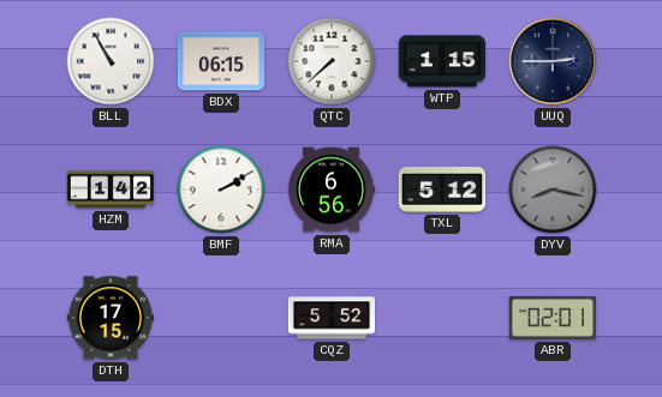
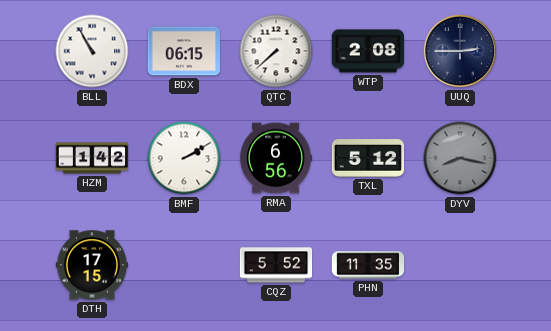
WTP: 1:15 -> 2:08
PHN: none -> 11:35
ABR: 02:01 -> none
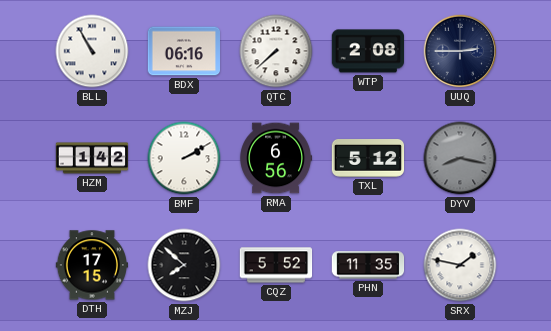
BDX: 06:15 -> 06:16
MZJ: none -> 7:52
SRX: none -> 1:47
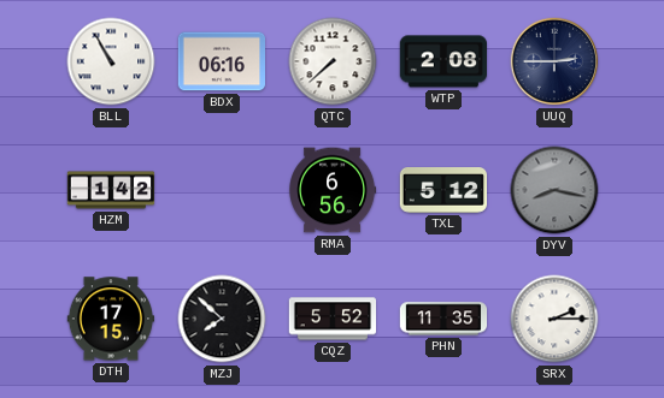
BMF: 2:10 -> none
SRX: 1:47 -> 2:15
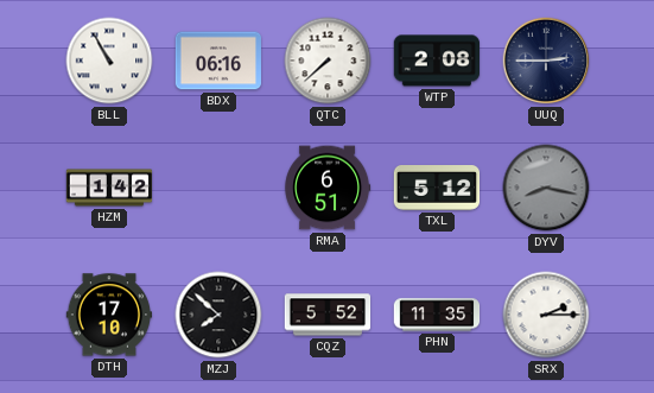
RMA: 6:56 -> 6:51
DTH: 17:15 -> 17:10
